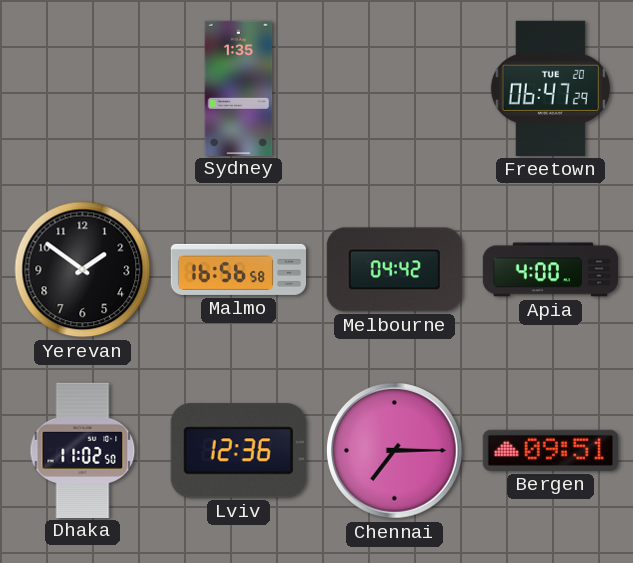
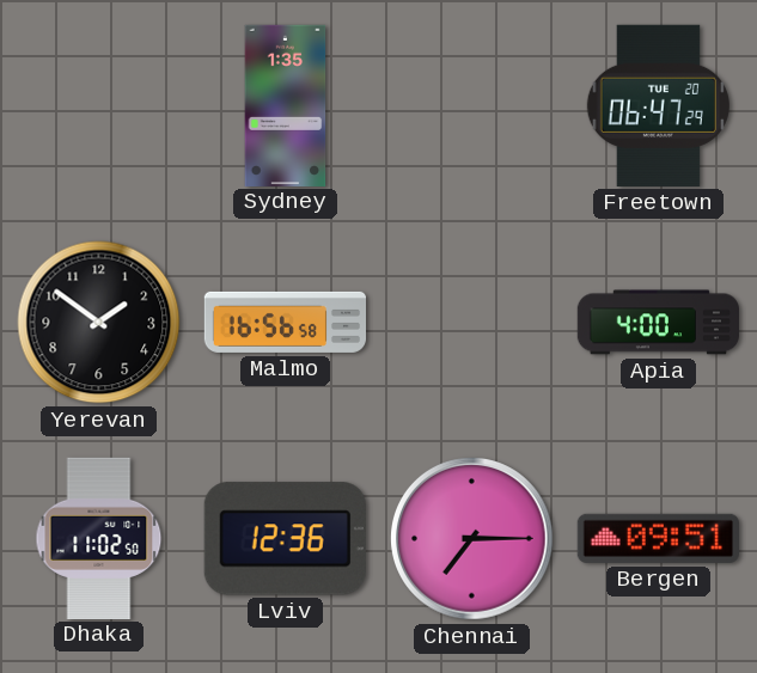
Melbourne: 04:42 -> none
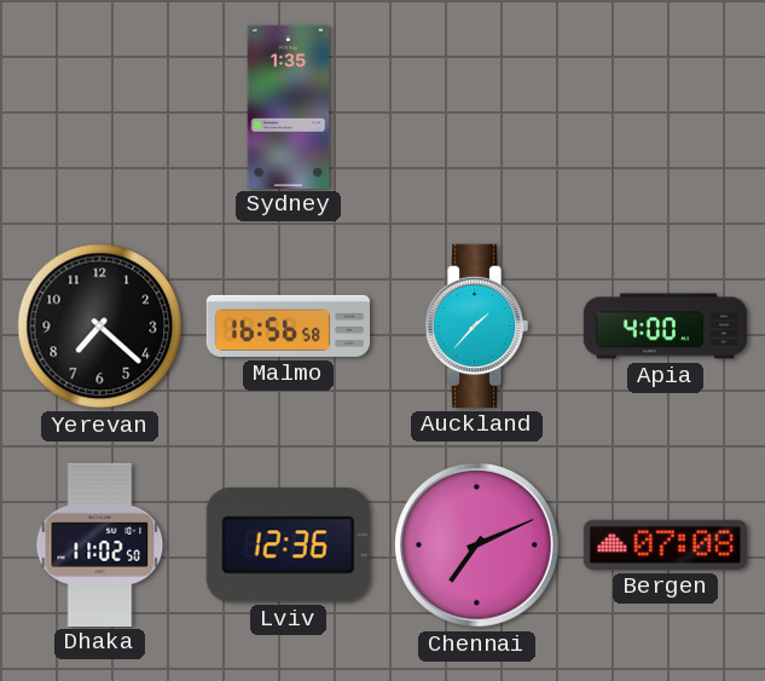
Freetown: 06:47 -> none
Yerevan: 1:51 -> 7:22
Auckland: none -> 1:37
Chennai: 7:15 -> 7:11
Bergen: 09:51 -> 07:08
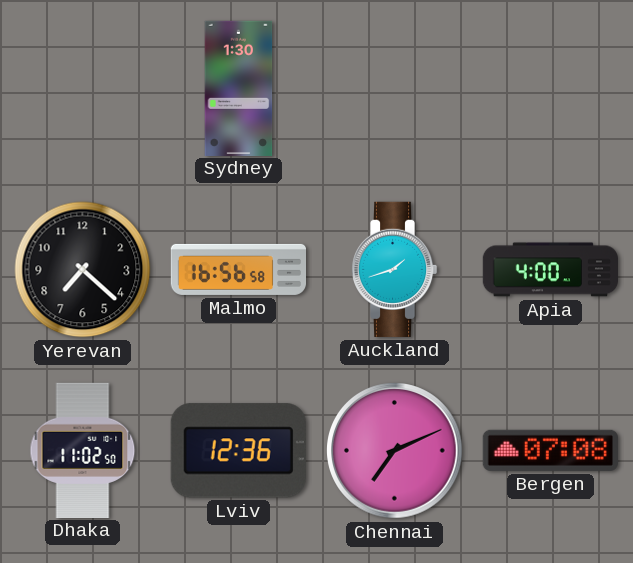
Sydney: 1:35 -> 1:30
Auckland: 1:37 -> 1:42
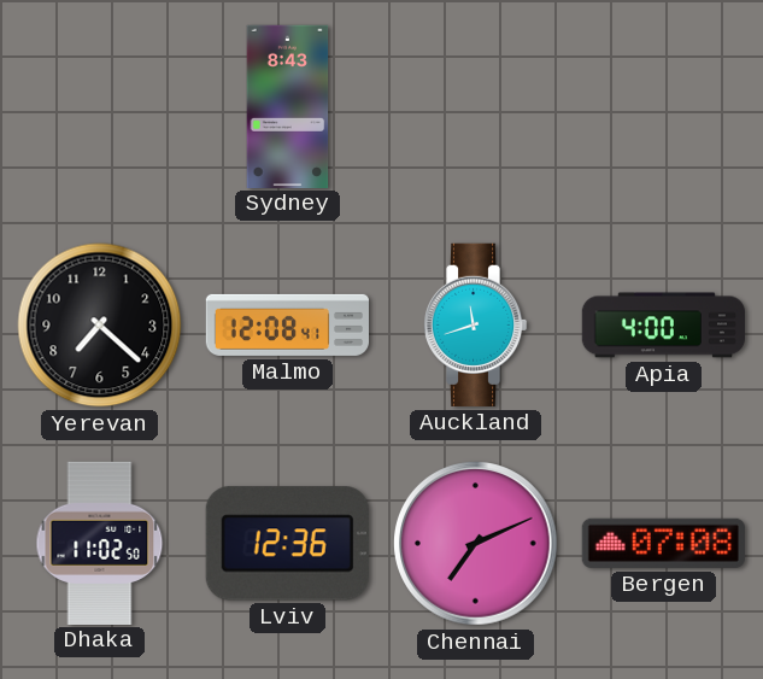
Sydney: 1:30 -> 8:43
Malmo: 16:56 -> 12:08
Auckland: 1:42 -> 11:42
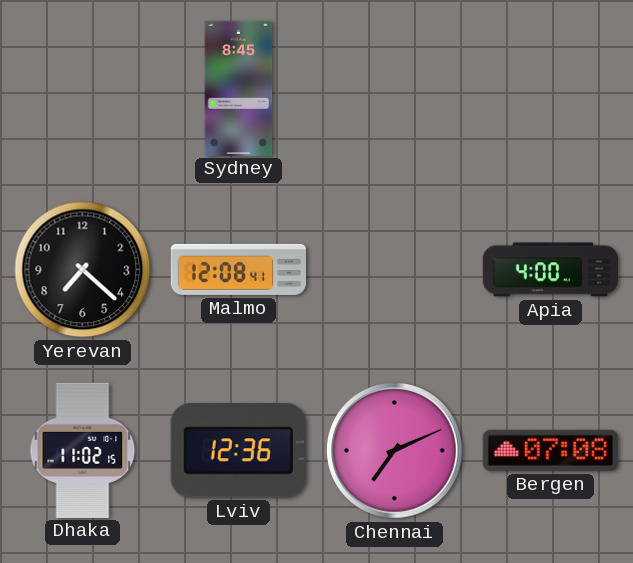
Sydney: 8:43 -> 8:45
Auckland: 11:42 -> none
Dhaka: 11:02:50 -> 11:02:15
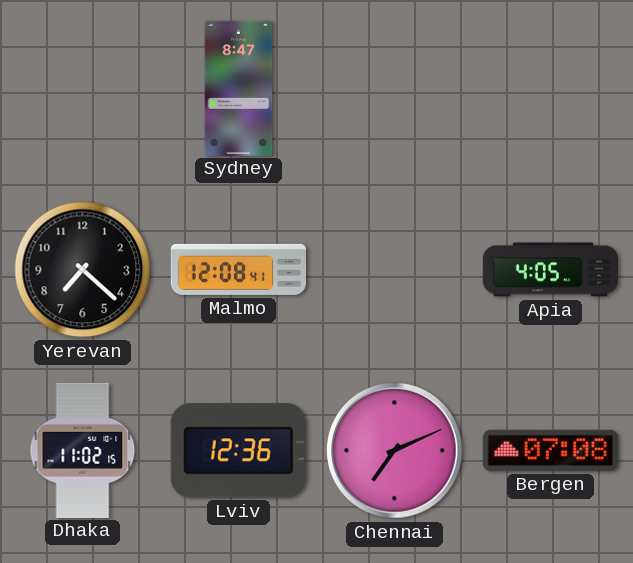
Sydney: 8:45 -> 8:47
Apia: 4:00 -> 4:05
